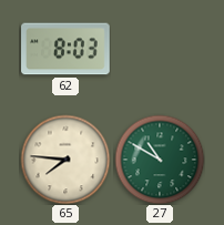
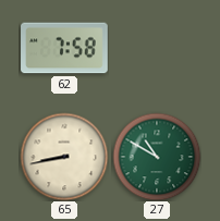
62: 8:03 -> 7:58
65: 7:46 -> 8:43
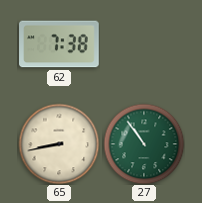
62: 7:58 -> 7:38
27: 10:50 -> 10:54
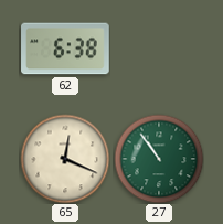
62: 7:38 -> 6:38
65: 8:43 -> 12:19
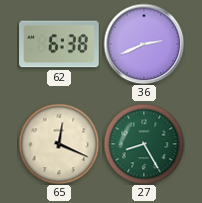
36: none -> 2:41
27: 10:54 -> 8:25
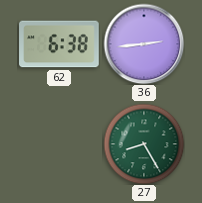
36: 2:41 -> 2:44
65: 12:19 -> none
